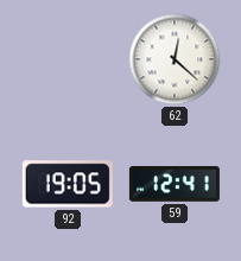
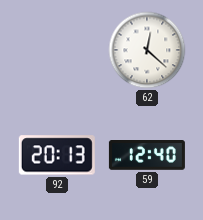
92: 19:05 -> 20:13
59: 12:41 -> 12:40
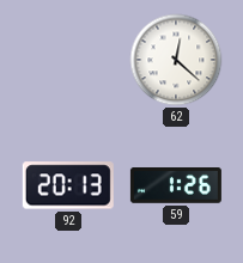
59: 12:40 -> 1:26
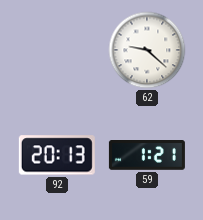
62: 12:22 -> 9:22
59: 1:26 -> 1:21
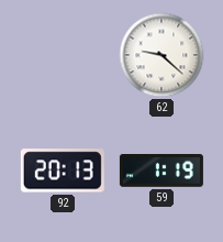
59: 1:21 -> 1:19
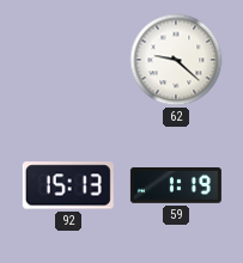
92: 20:13 -> 15:13
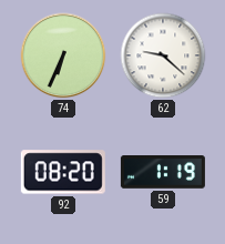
74: none -> 6:34
92: 15:13 -> 08:20
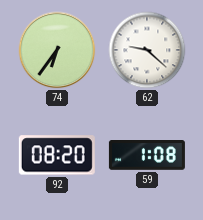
74: 6:34 -> 6:36
59: 1:19 -> 1:08
